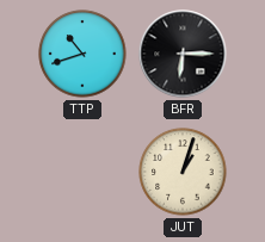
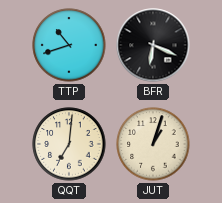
BFR: 6:15 -> 6:19
QQT: none -> 7:01
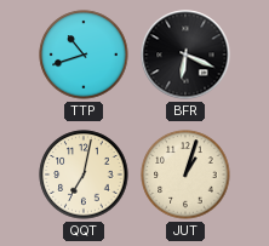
QQT: 7:01 -> 7:02
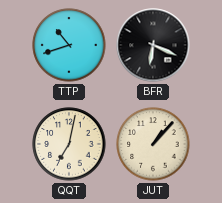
JUT: 1:03 -> 1:07
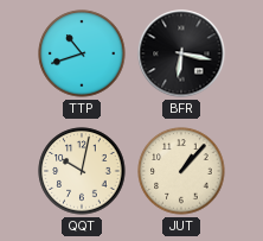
BFR: 6:19 -> 6:17
QQT: 7:02 -> 10:02
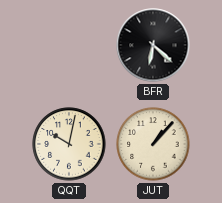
TTP: 10:42 -> none
BFR: 6:17 -> 6:22
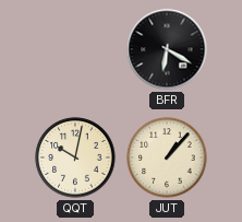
BFR: 6:22 -> 6:20
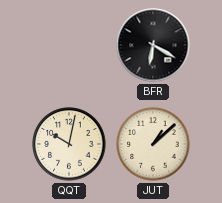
JUT: 1:07 -> 1:08
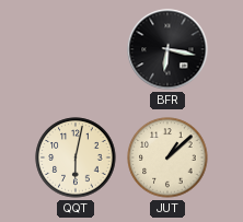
BFR: 6:20 -> 6:17
QQT: 10:02 -> 6:02
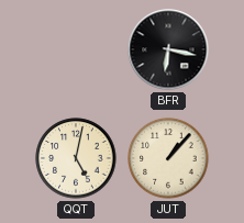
QQT: 6:02 -> 5:02
JUT: 1:08 -> 1:07
